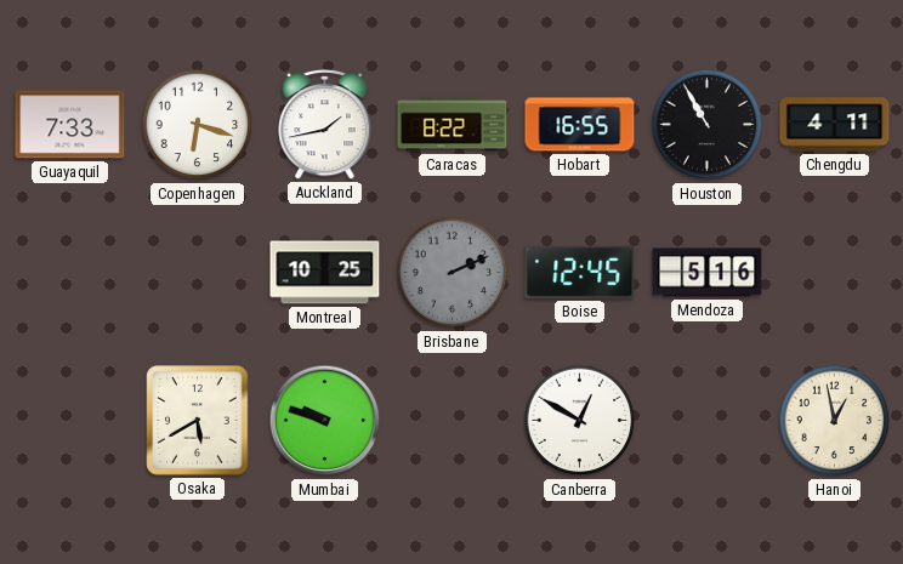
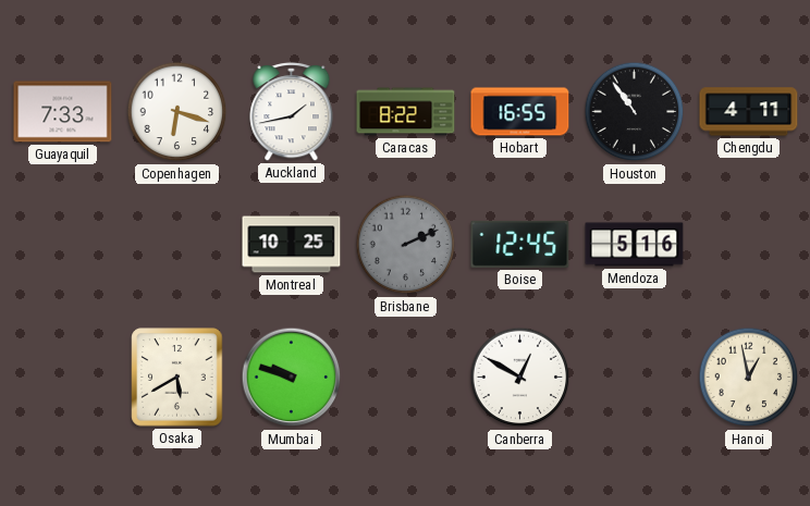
Houston: 10:55 -> 10:54
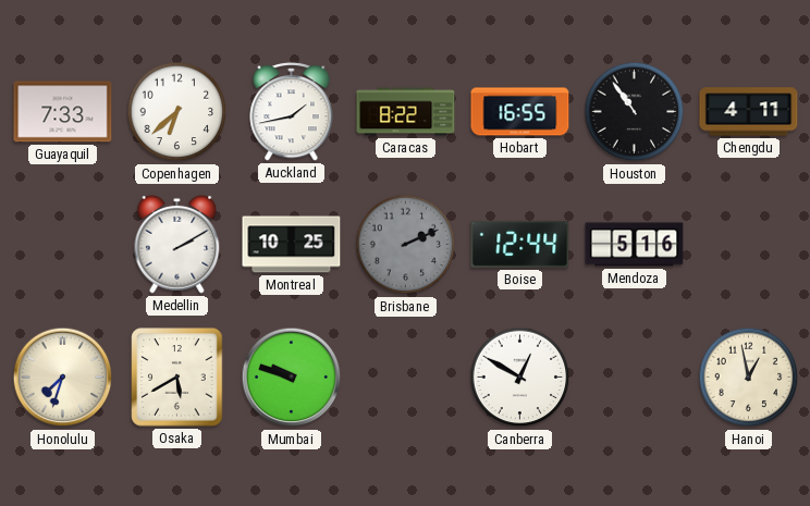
Copenhagen: 6:18 -> 6:38
Medellin: none -> 2:10
Boise: 12:45 -> 12:44
Honolulu: none -> 7:33
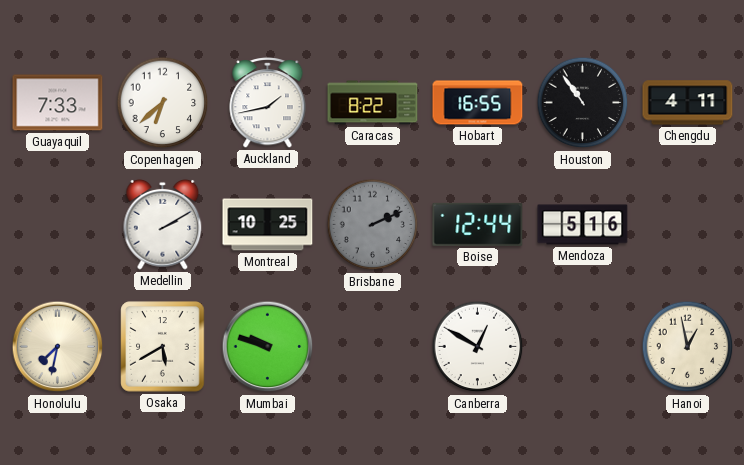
Honolulu: 7:33 -> 7:32
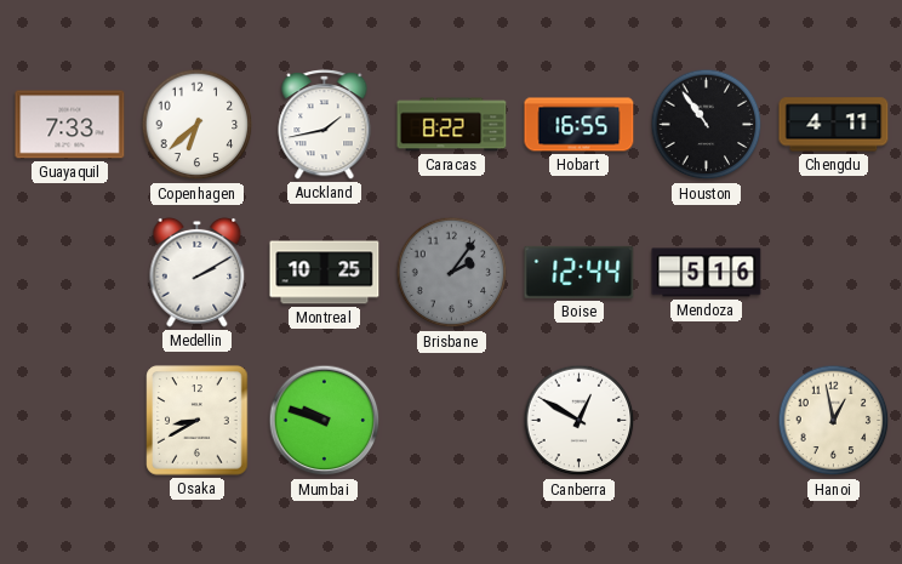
Brisbane: 2:11 -> 2:06
Honolulu: 7:32 -> none
Osaka: 5:40 -> 8:40
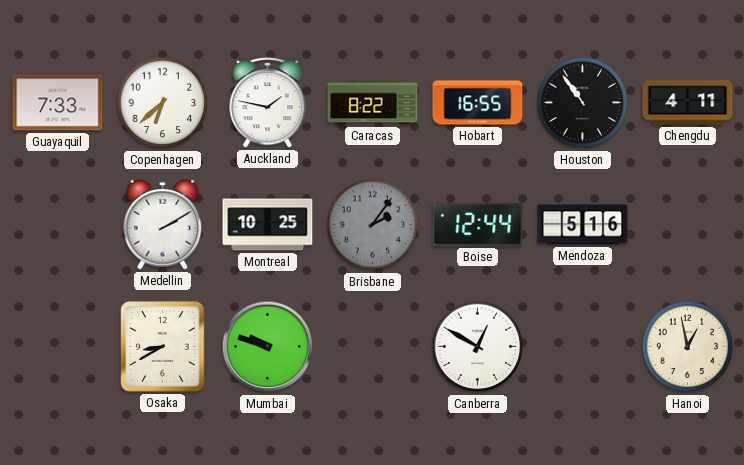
Auckland: 1:43 -> 1:47
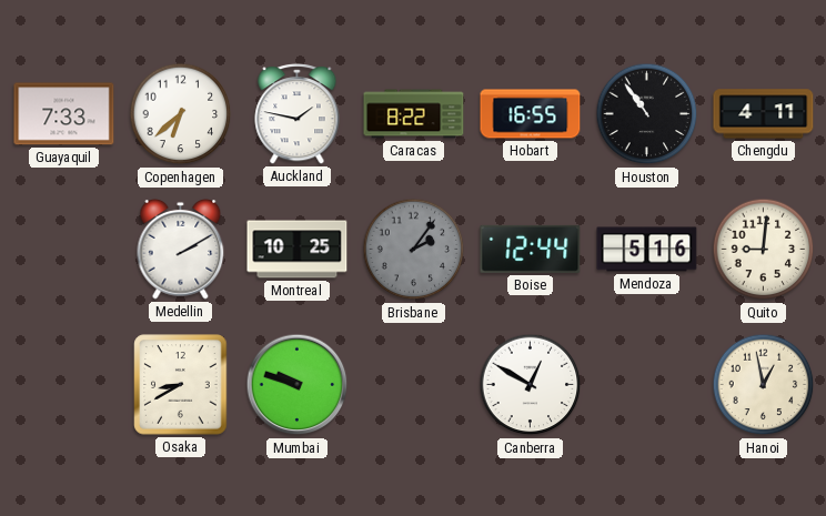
Quito: none -> 9:01
